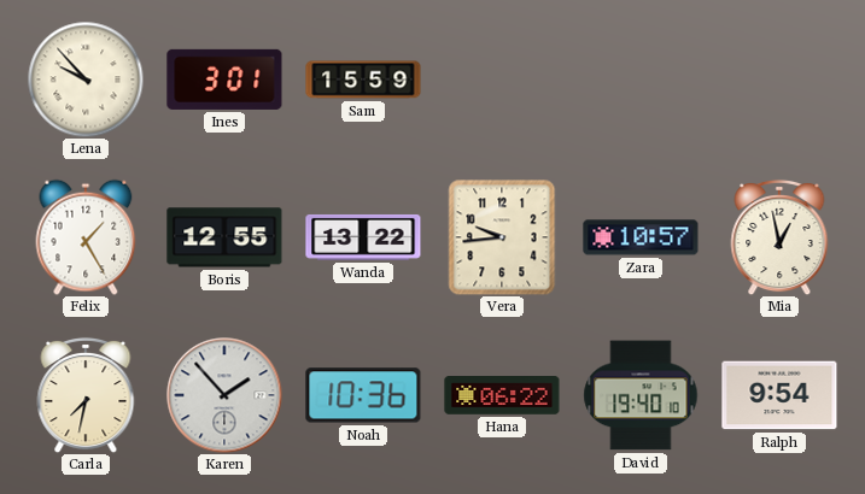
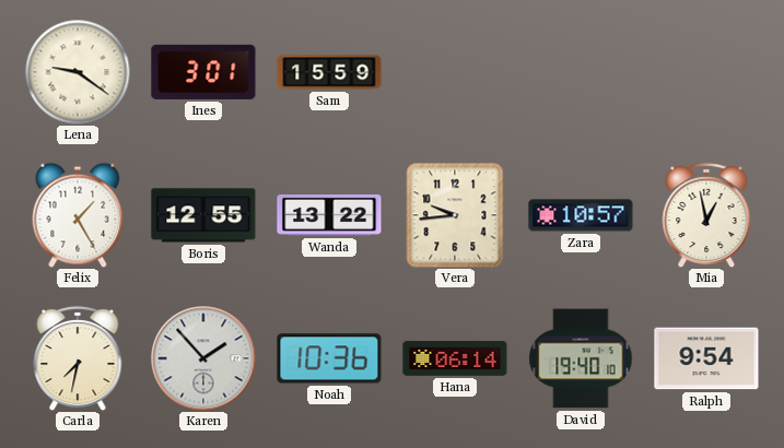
Lena: 9:53 -> 9:21
Hana: 06:22 -> 06:14
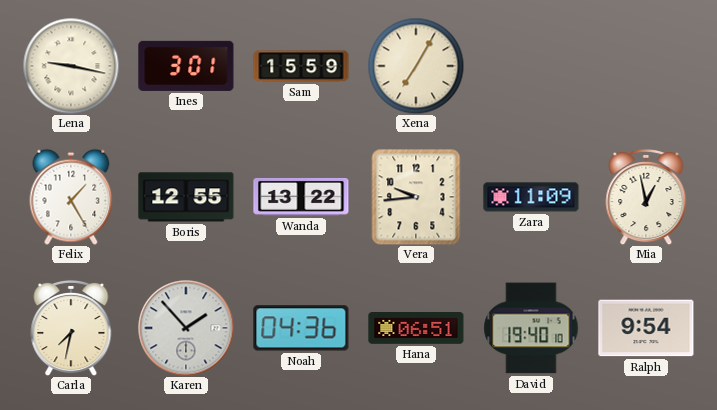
Lena: 9:21 -> 9:17
Xena: none -> 7:05
Zara: 10:57 -> 11:09
Noah: 10:36 -> 04:36
Hana: 06:14 -> 06:51
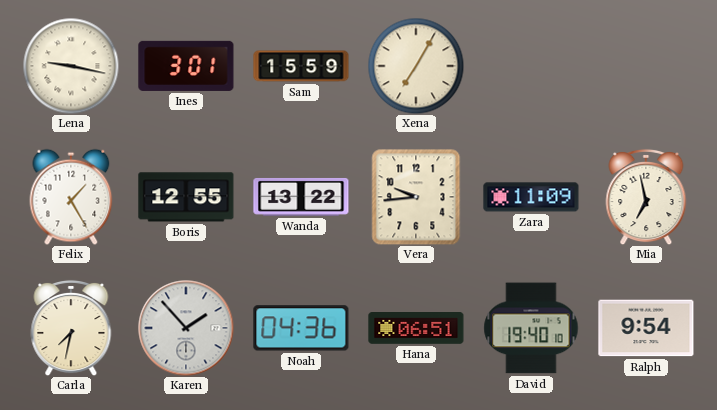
Mia: 12:58 -> 6:58
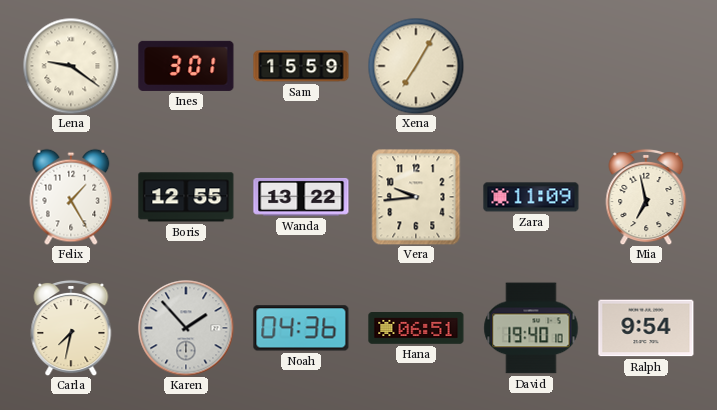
Lena: 9:17 -> 9:21
